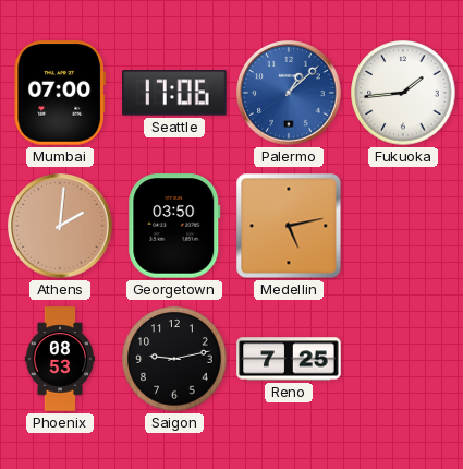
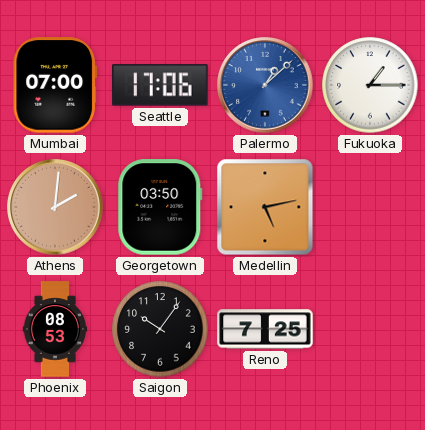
Fukuoka: 1:44 -> 1:15
Saigon: 9:13 -> 10:06
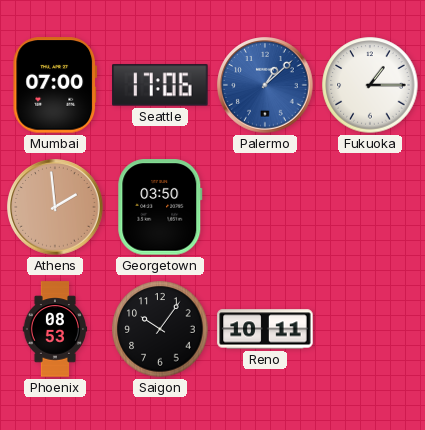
Athens: 2:01 -> 1:59
Medellin: 5:13 -> none
Reno: 7:25 -> 10:11
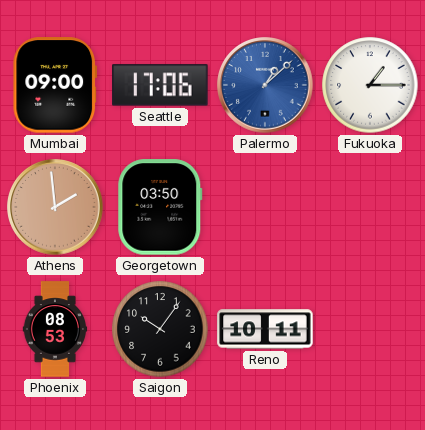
Mumbai: 07:00 -> 09:00
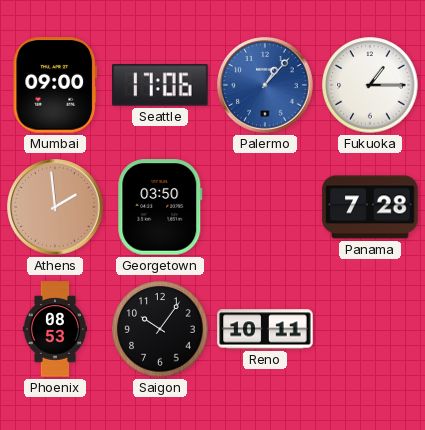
Palermo: 1:08 -> 1:07
Panama: none -> 7:28
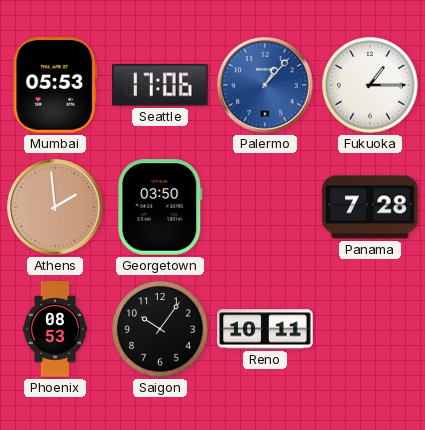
Mumbai: 09:00 -> 05:53
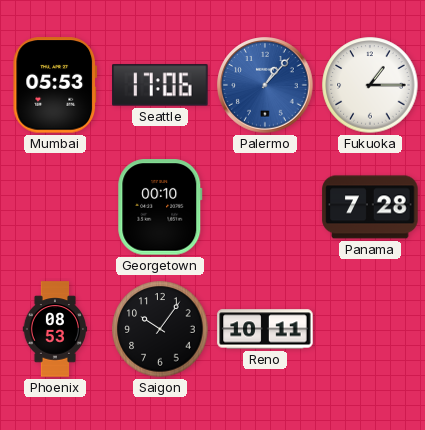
Athens: 1:59 -> none
Georgetown: 03:50 -> 00:10
